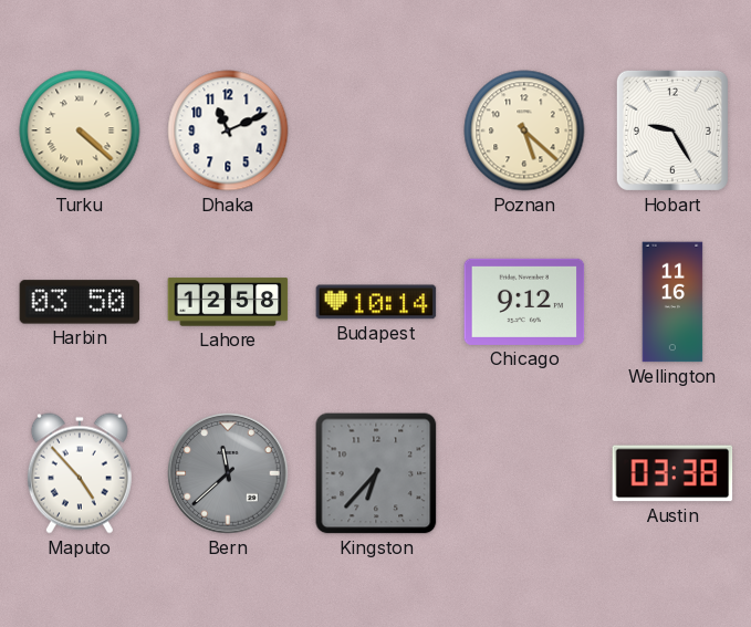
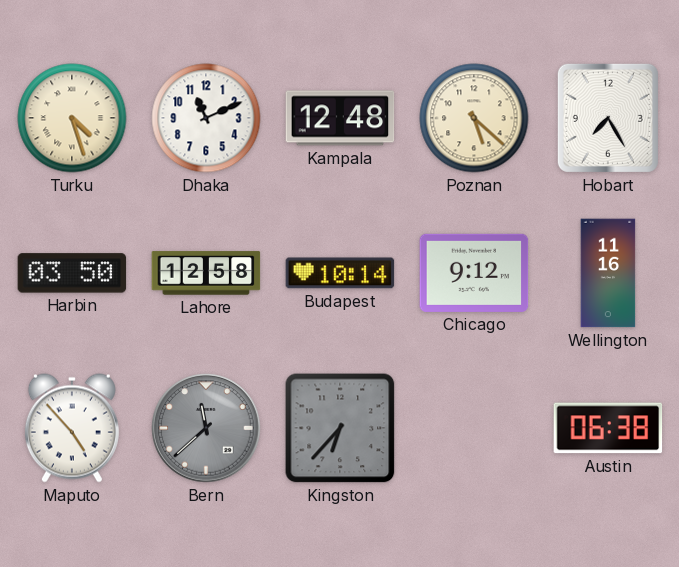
Turku: 4:22 -> 4:27
Kampala: none -> 12:48
Hobart: 9:25 -> 7:25
Austin: 03:38 -> 06:38
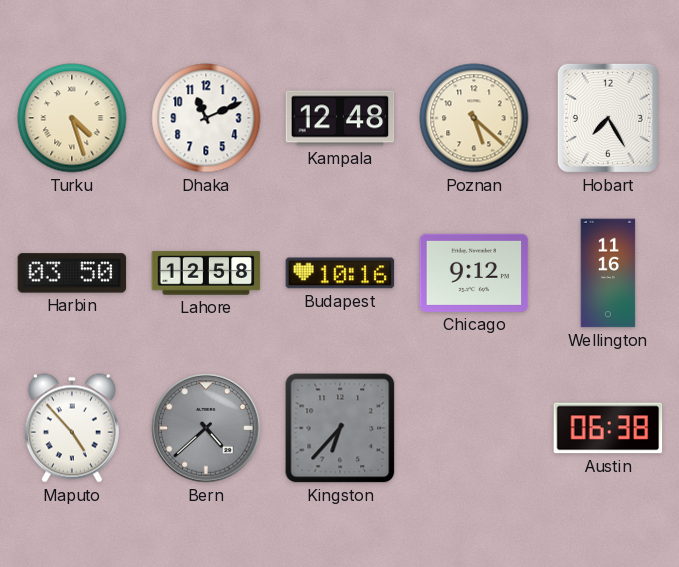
Budapest: 10:14 -> 10:16
Bern: 11:38 -> 4:38
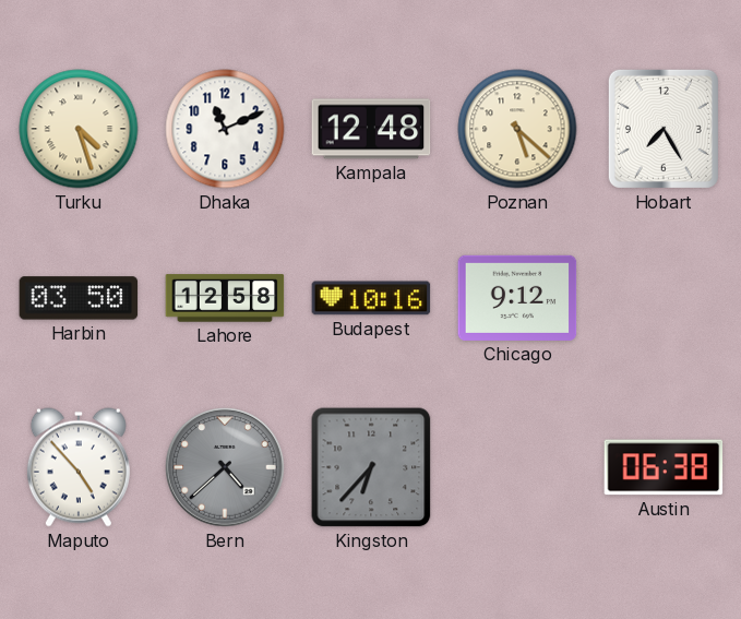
Wellington: 11:16 -> none
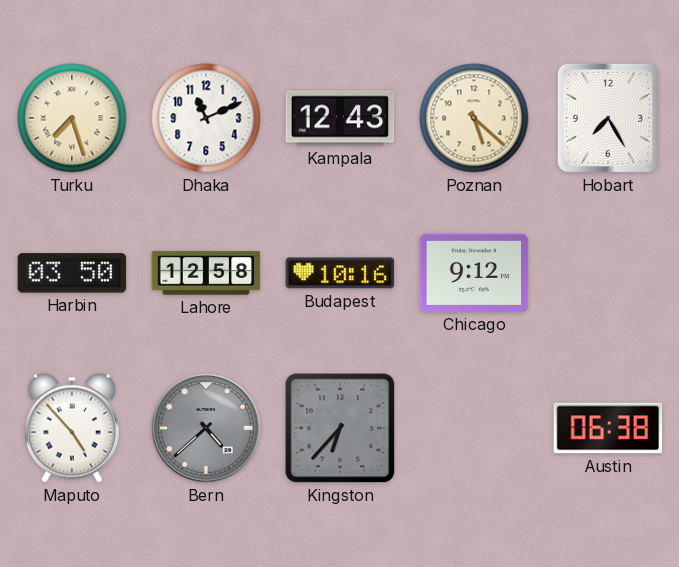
Turku: 4:27 -> 7:27
Kampala: 12:48 -> 12:43
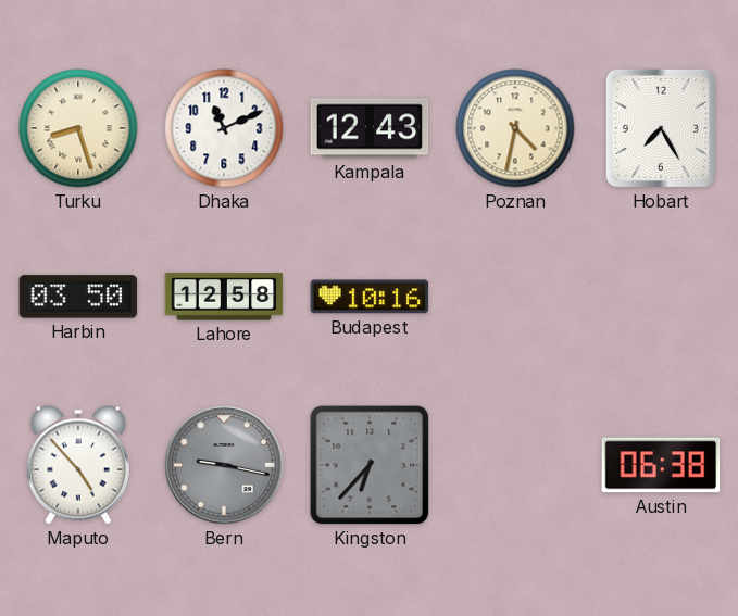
Turku: 7:27 -> 8:27
Poznan: 5:22 -> 4:32
Chicago: 9:12 -> none
Bern: 4:38 -> 9:17
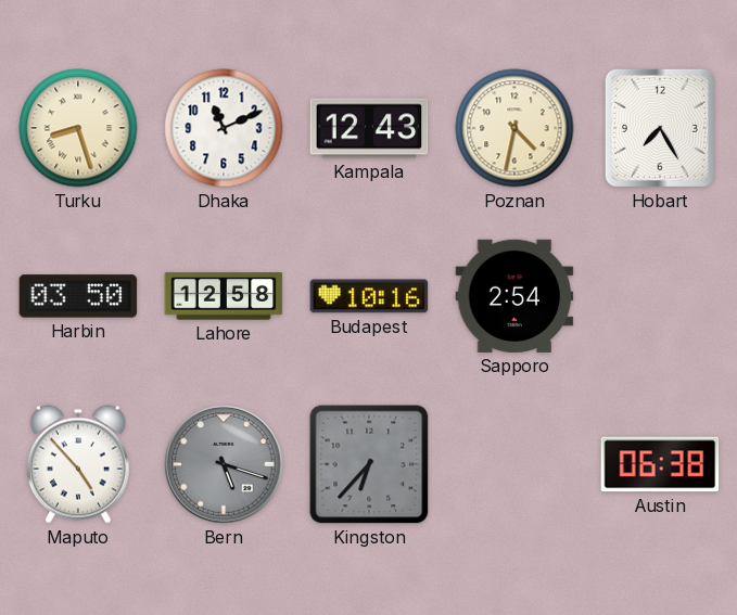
Sapporo: none -> 2:54
Bern: 9:17 -> 5:18
